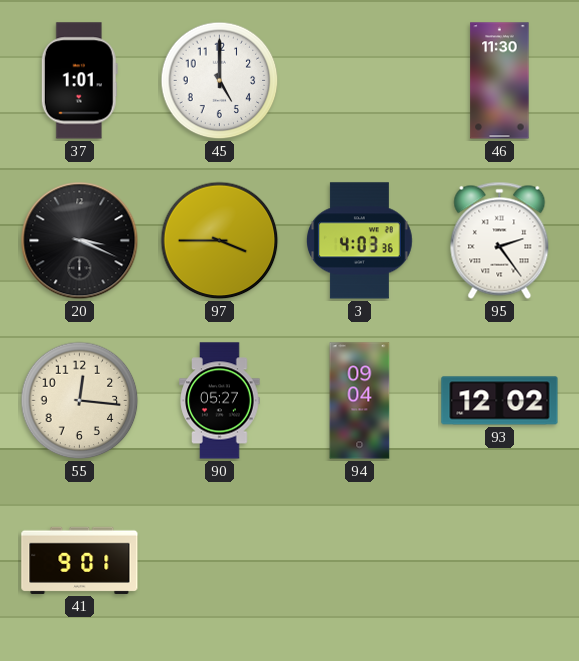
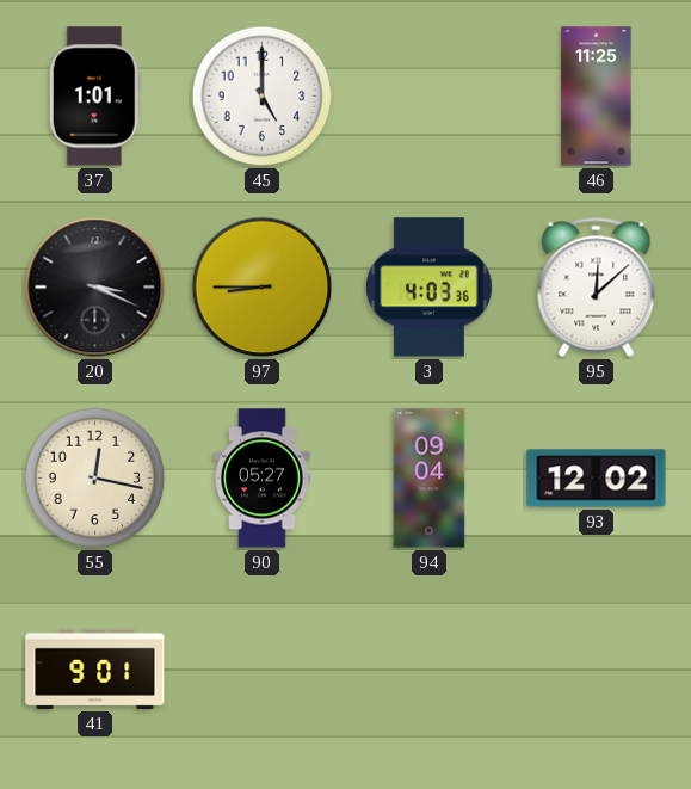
46: 11:30 -> 11:25
97: 3:45 -> 8:45
95: 2:24 -> 12:08
55: 12:16 -> 12:17
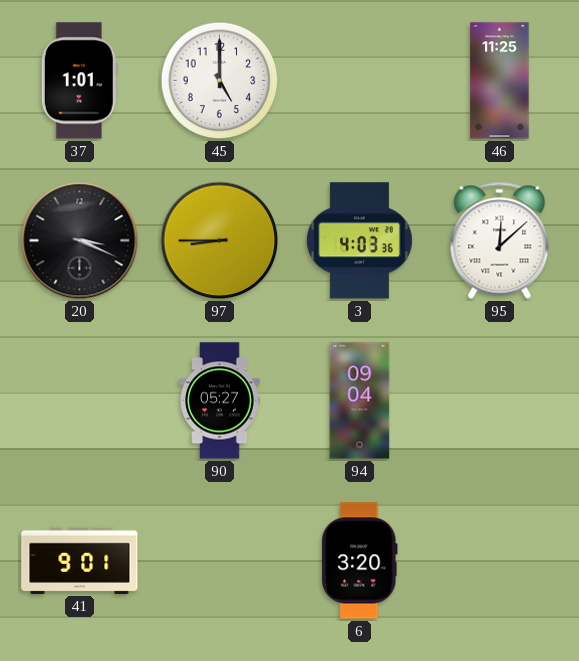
55: 12:17 -> none
93: 12:02 -> none
6: none -> 3:20
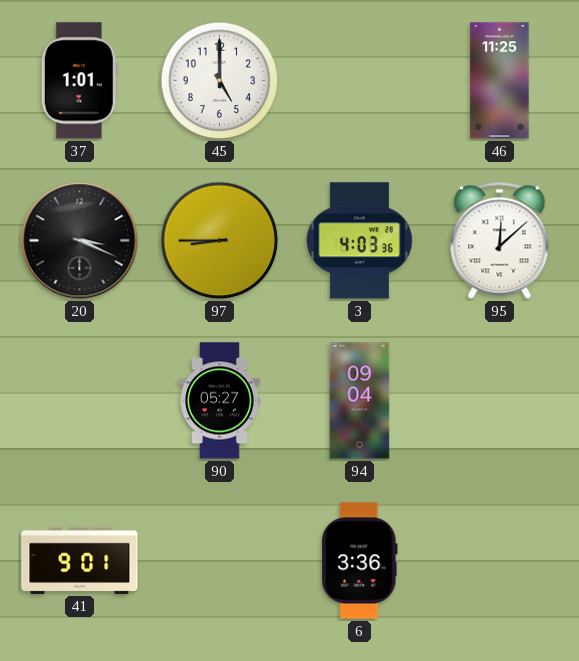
6: 3:20 -> 3:36
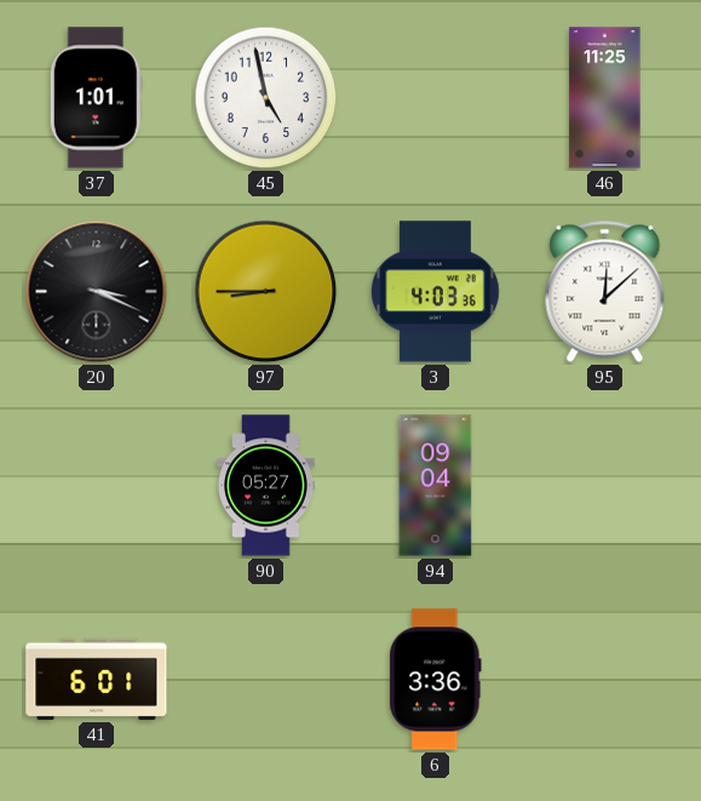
45: 5:00 -> 4:58
41: 9:01 -> 6:01
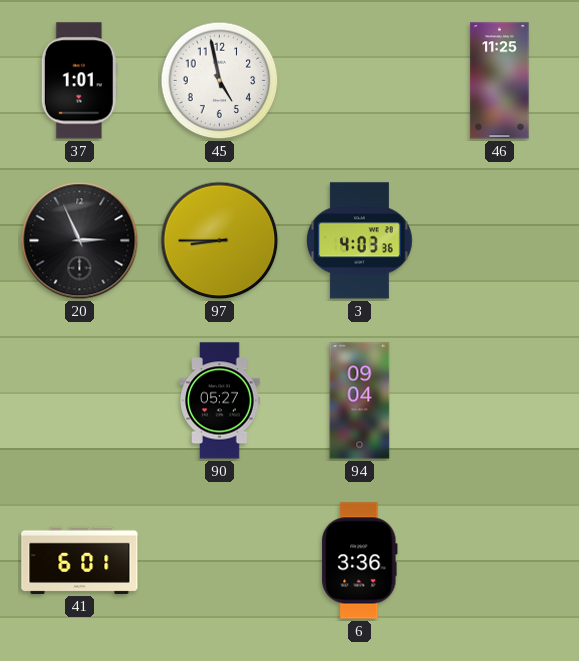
20: 3:19 -> 2:56
95: 12:08 -> none
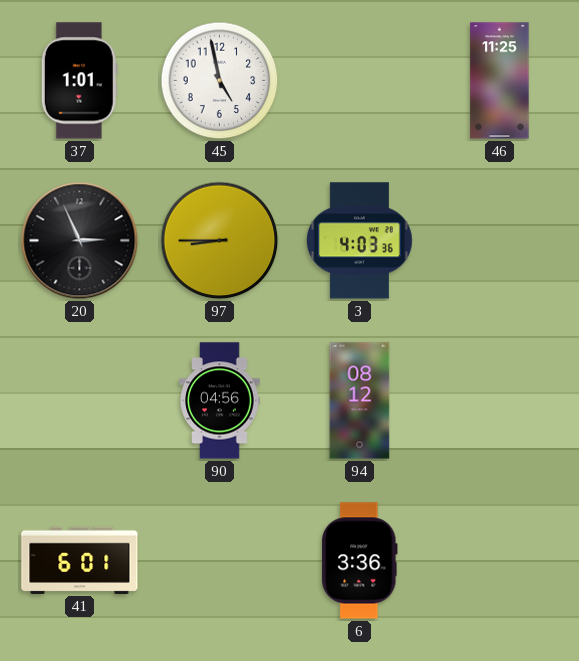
90: 05:27 -> 04:56
94: 09:04 -> 08:12
